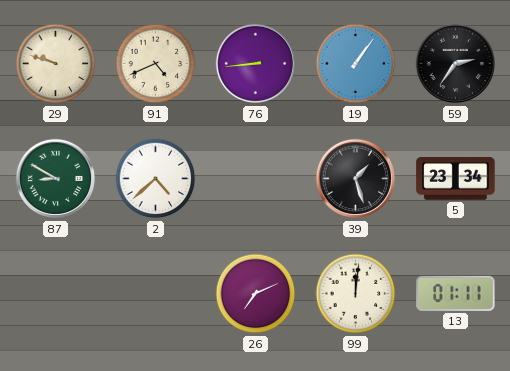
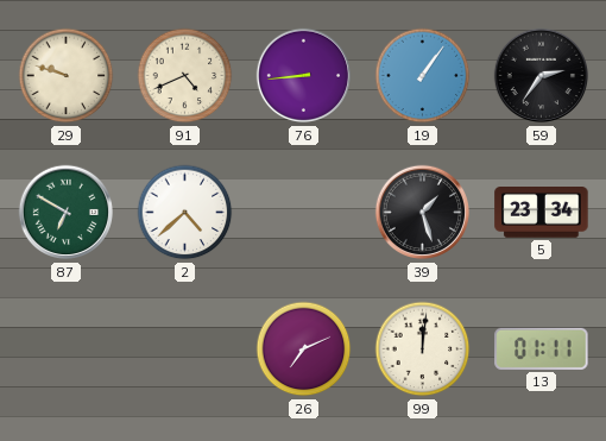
87: 8:50 -> 6:50
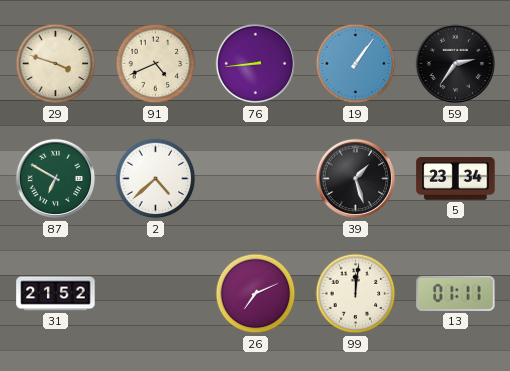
29: 9:48 -> 3:48
31: none -> 21:52
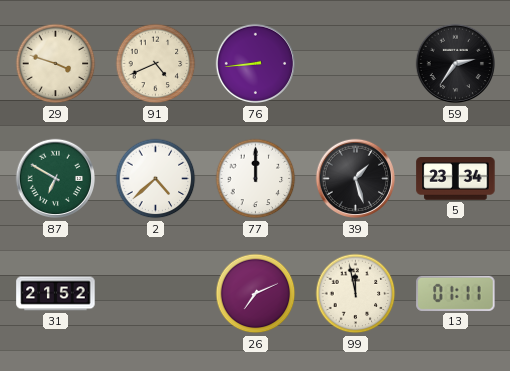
19: 1:06 -> none
77: none -> 12:00
99: 12:01 -> 11:58
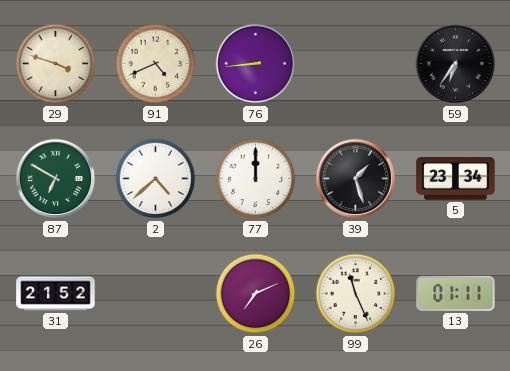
59: 2:36 -> 6:36
99: 11:58 -> 11:26
